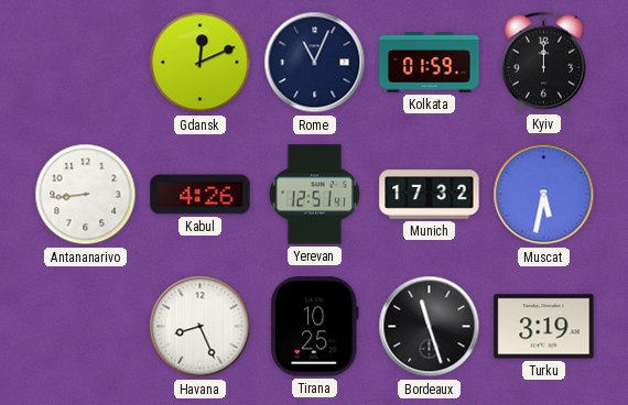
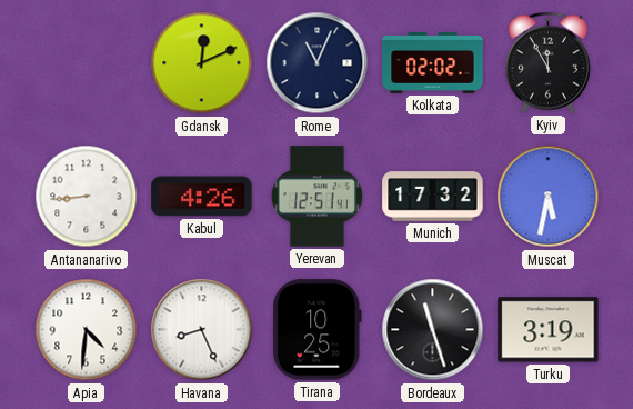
Kolkata: 01:59 -> 02:02
Kyiv: 12:00 -> 11:55
Apia: none -> 4:31
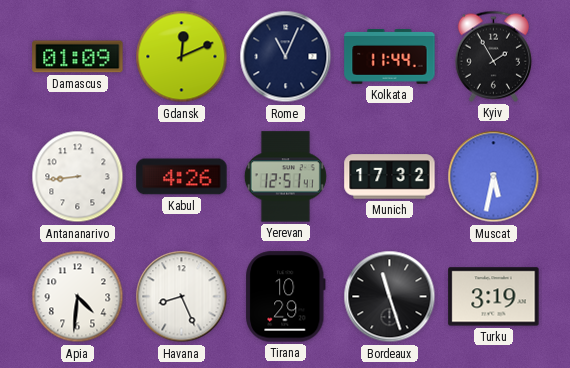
Damascus: none -> 01:09
Kolkata: 02:02 -> 11:44
Kyiv: 11:55 -> 1:55
Tirana: 10:25 -> 10:29
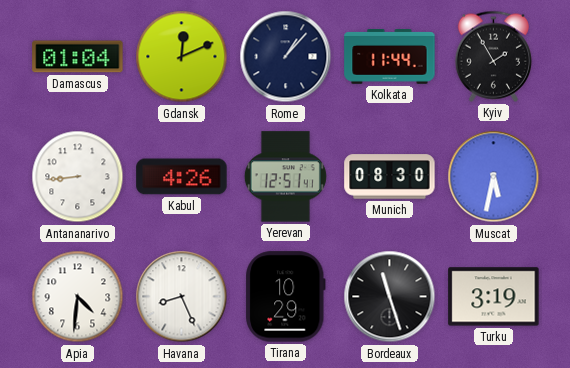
Damascus: 01:09 -> 01:04
Rome: 11:04 -> 1:07
Munich: 17:32 -> 08:30
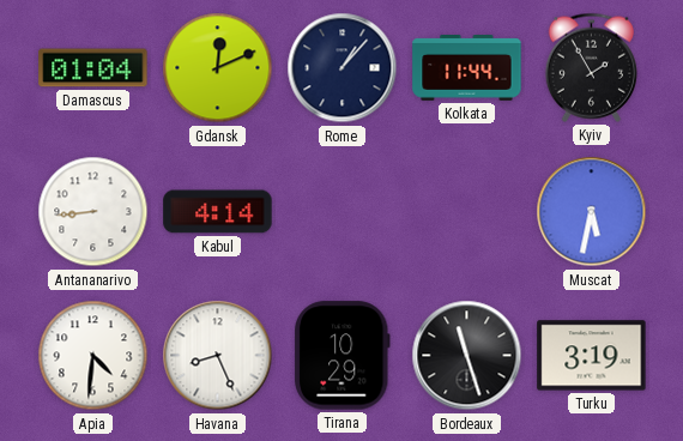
Kabul: 4:26 -> 4:14
Yerevan: 12:51 -> none
Munich: 08:30 -> none
